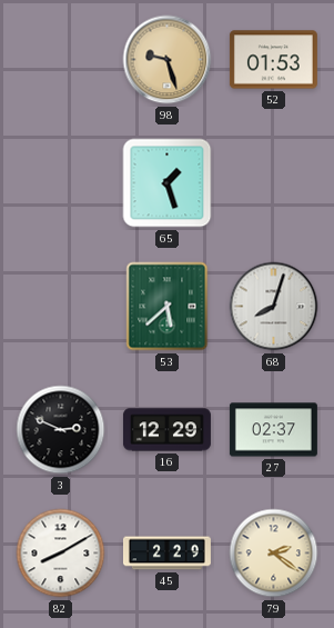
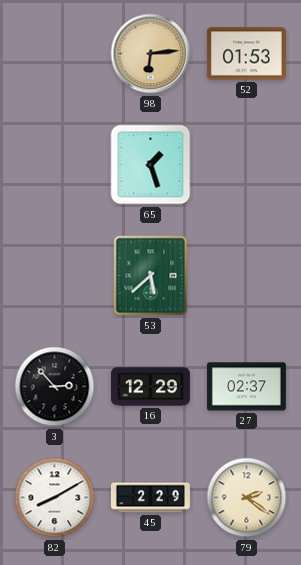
98: 9:27 -> 6:14
68: 8:03 -> none
3: 2:49 -> 2:53
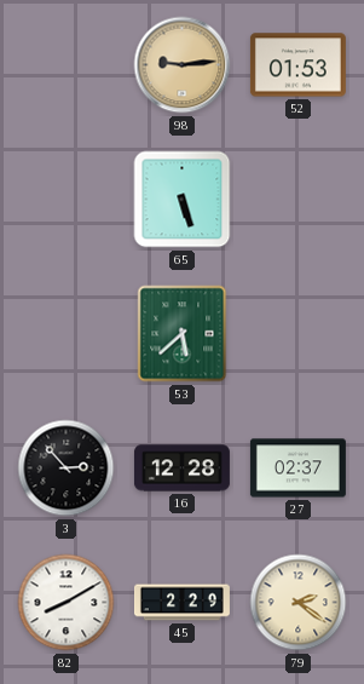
98: 6:14 -> 9:14
65: 1:27 -> 5:27
16: 12:29 -> 12:28
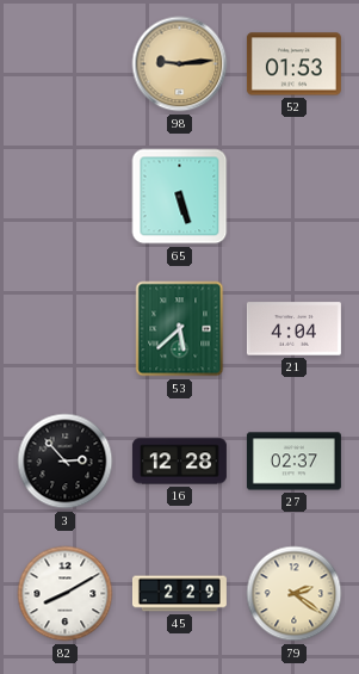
21: none -> 4:04
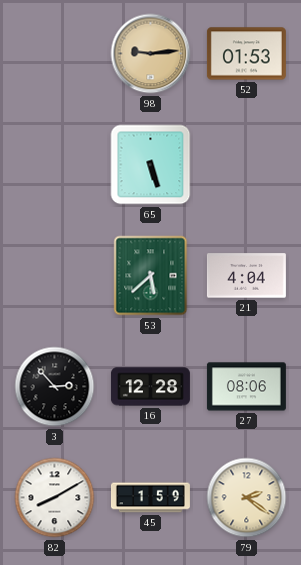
27: 02:37 -> 08:06
45: 2:29 -> 1:59
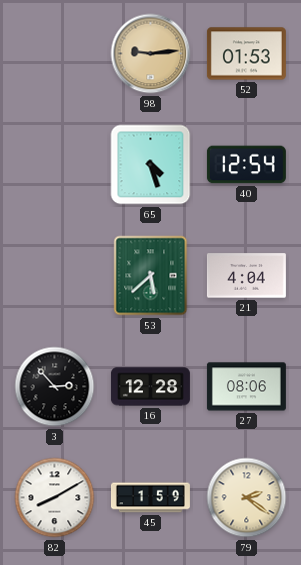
65: 5:27 -> 4:27
40: none -> 12:54
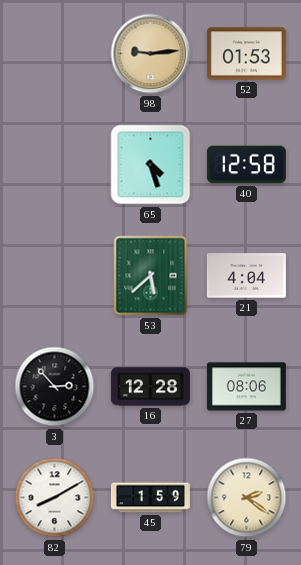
40: 12:54 -> 12:58
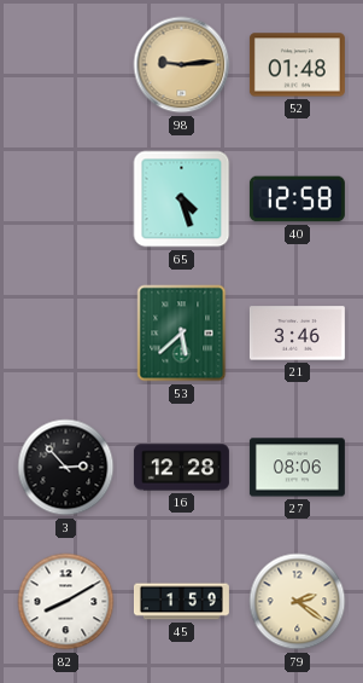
52: 01:53 -> 01:48
21: 4:04 -> 3:46
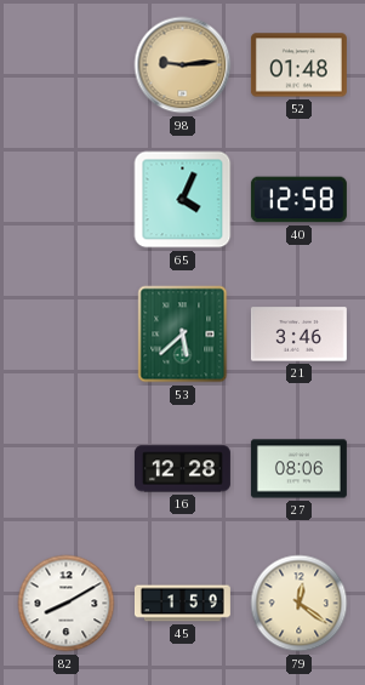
65: 4:27 -> 4:04
3: 2:53 -> none
79: 2:21 -> 12:21
